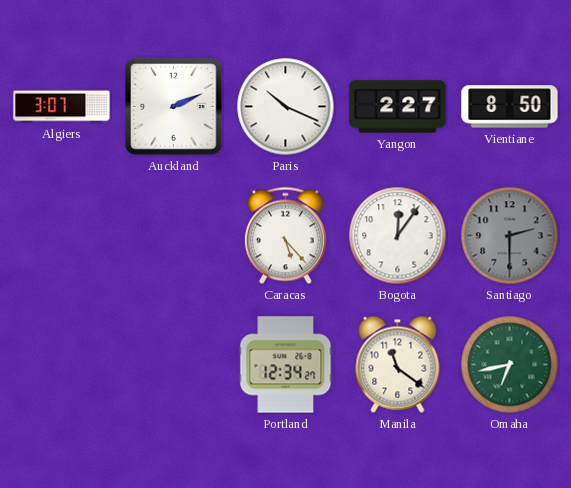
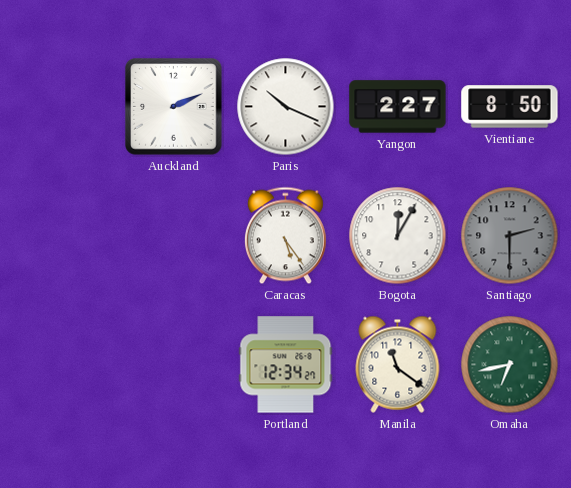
Algiers: 3:07 -> none
Caracas: 5:23 -> 5:24
Bogota: 12:06 -> 12:05
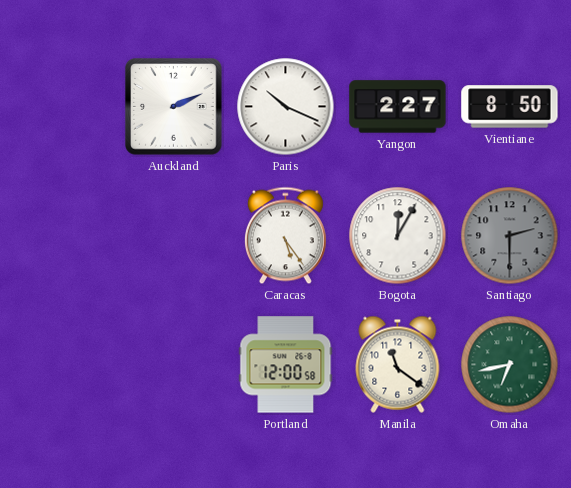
Portland: 12:34 -> 12:00
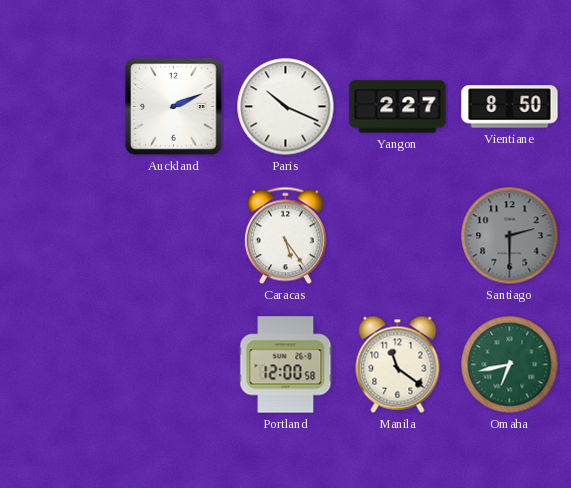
Bogota: 12:05 -> none
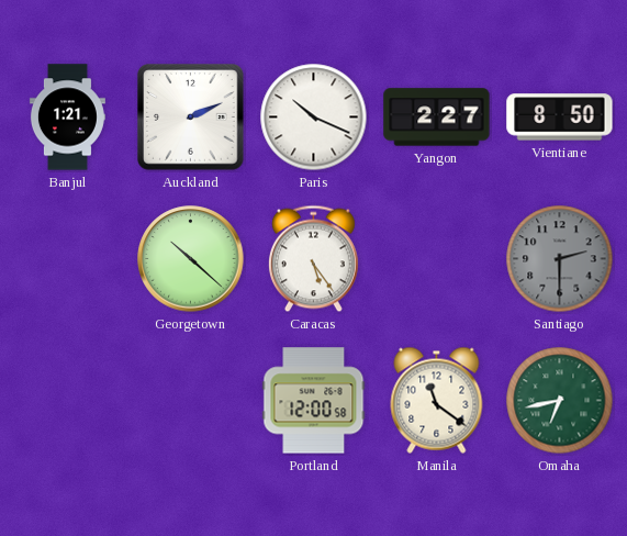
Banjul: none -> 1:21
Georgetown: none -> 10:22
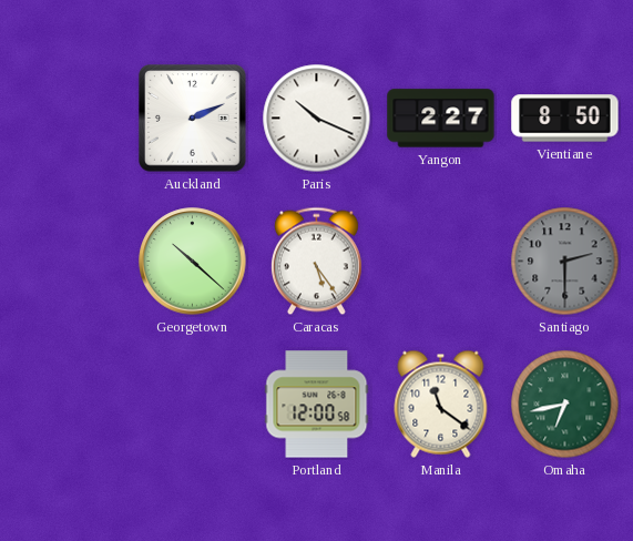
Banjul: 1:21 -> none
